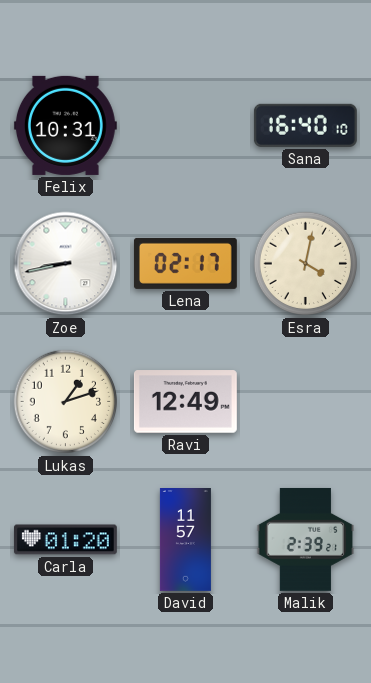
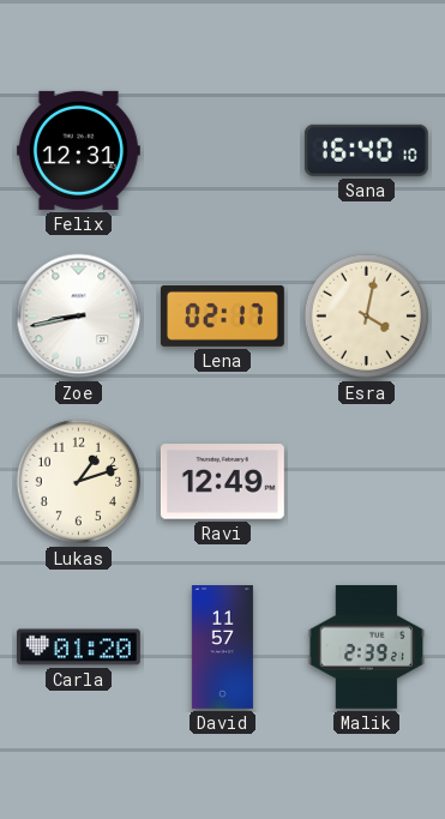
Felix: 10:31 -> 12:31
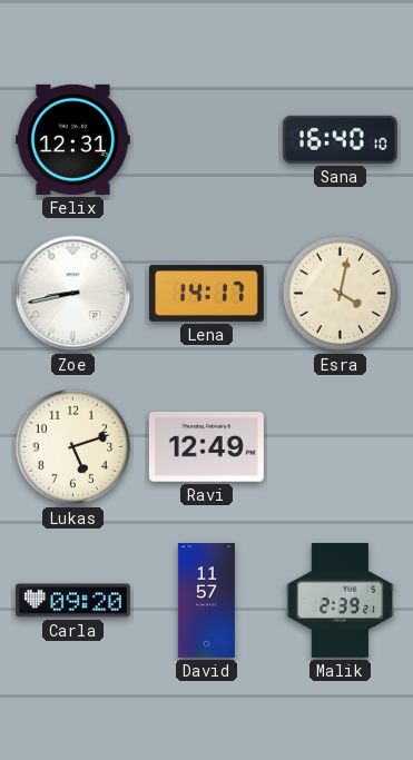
Lena: 02:17 -> 14:17
Lukas: 1:12 -> 5:12
Carla: 01:20 -> 09:20
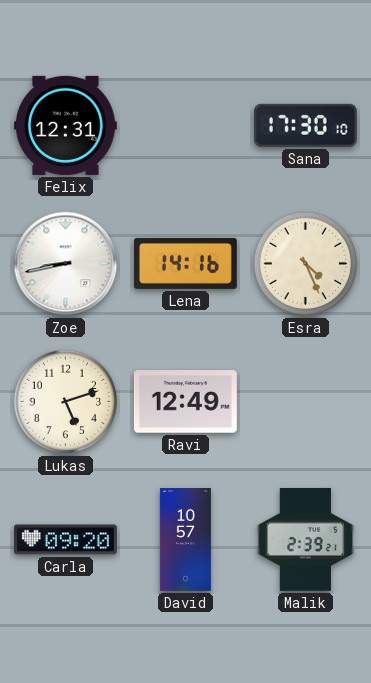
Sana: 16:40 -> 17:30
Lena: 14:17 -> 14:16
Esra: 4:02 -> 4:26
David: 11:57 -> 10:57
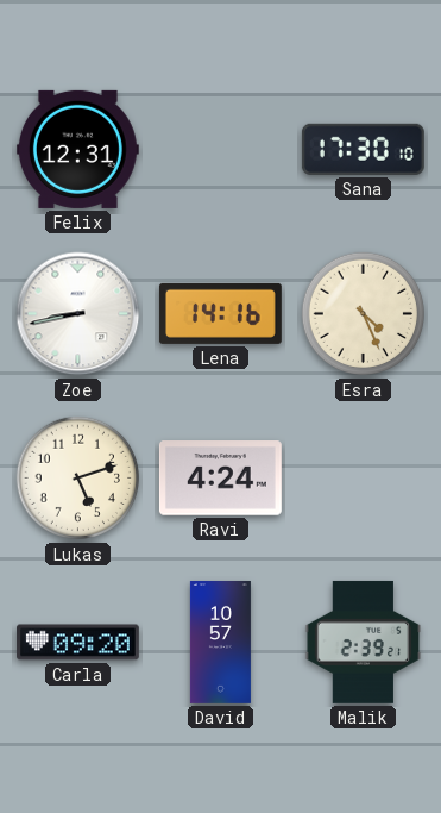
Ravi: 12:49 -> 4:24
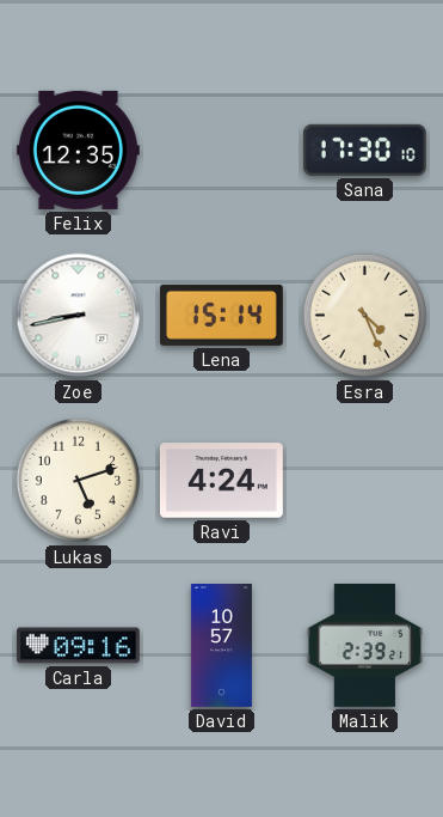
Felix: 12:31 -> 12:35
Lena: 14:16 -> 15:14
Carla: 09:20 -> 09:16
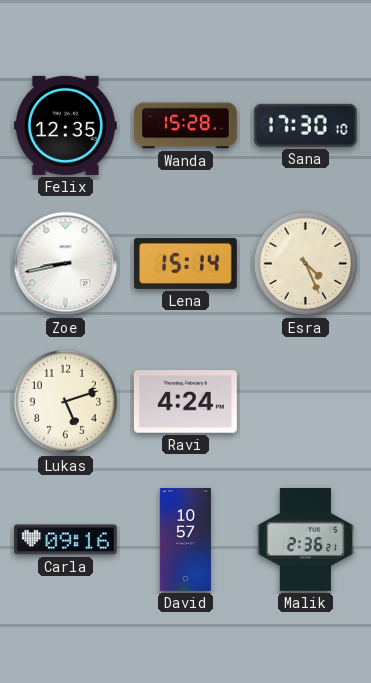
Wanda: none -> 15:28
Malik: 2:39 -> 2:36
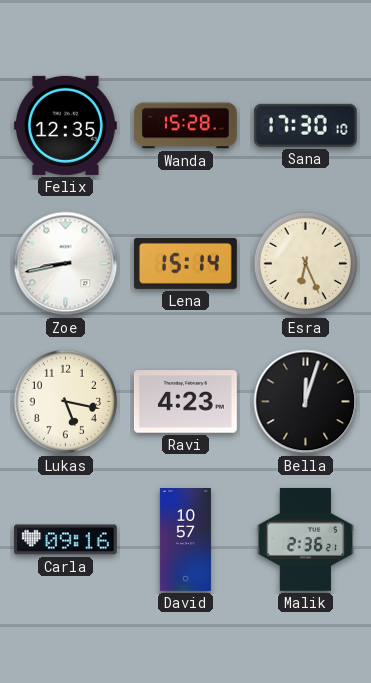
Esra: 4:26 -> 6:26
Lukas: 5:12 -> 5:17
Ravi: 4:24 -> 4:23
Bella: none -> 12:03
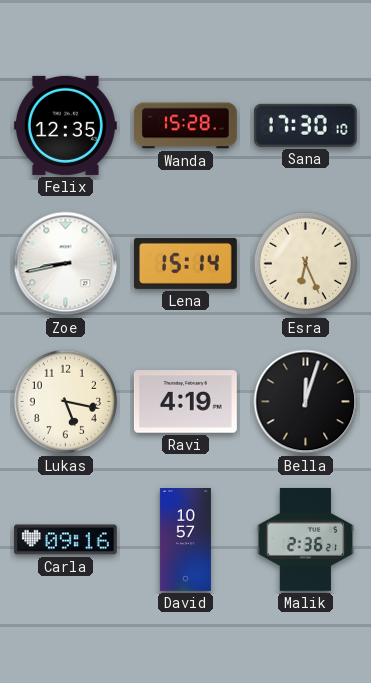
Ravi: 4:23 -> 4:19
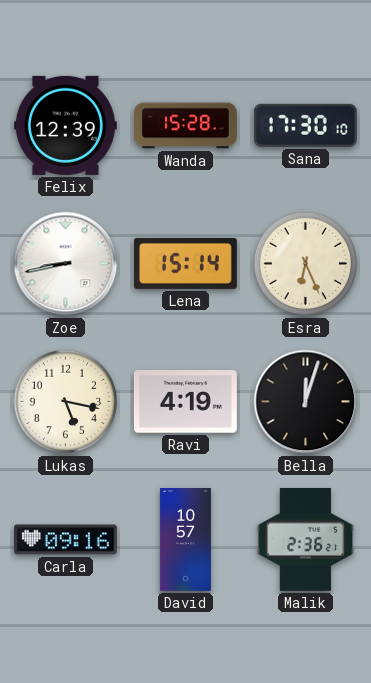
Felix: 12:35 -> 12:39
